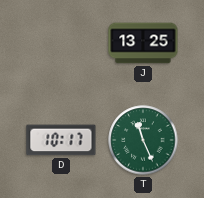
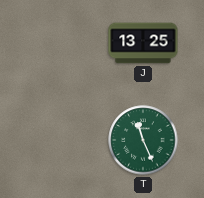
D: 10:17 -> none
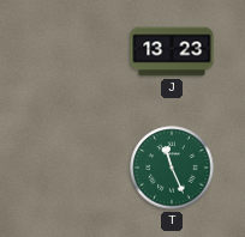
J: 13:25 -> 13:23
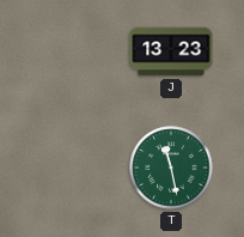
T: 11:26 -> 11:28
